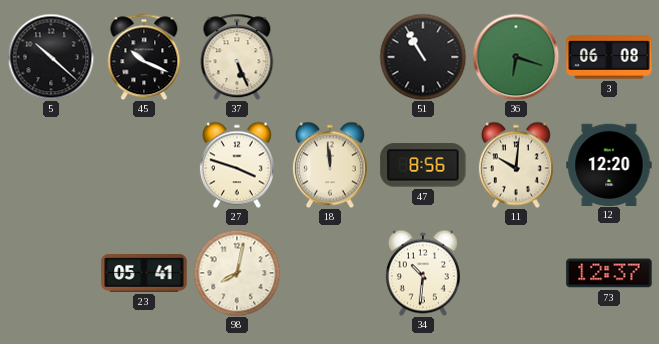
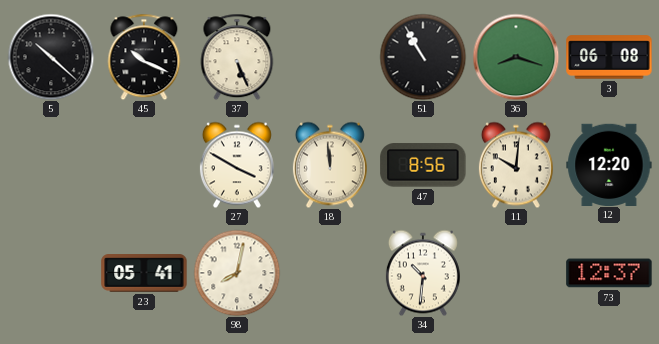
36: 6:18 -> 8:18
27: 3:48 -> 3:50
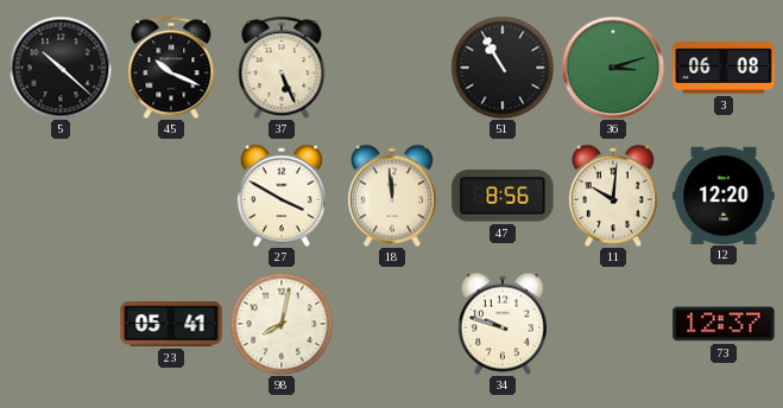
36: 8:18 -> 3:12
34: 10:31 -> 9:48
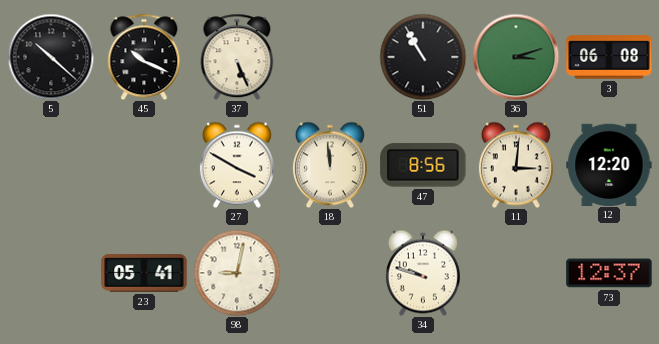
11: 10:01 -> 3:01
98: 8:02 -> 9:02
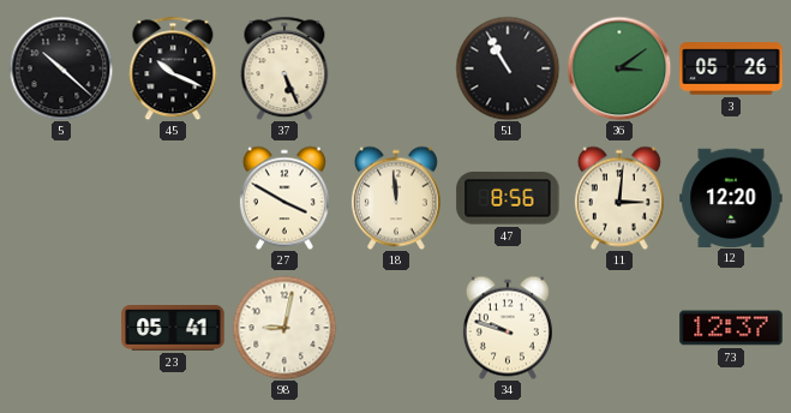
36: 3:12 -> 3:09
3: 06:08 -> 05:26
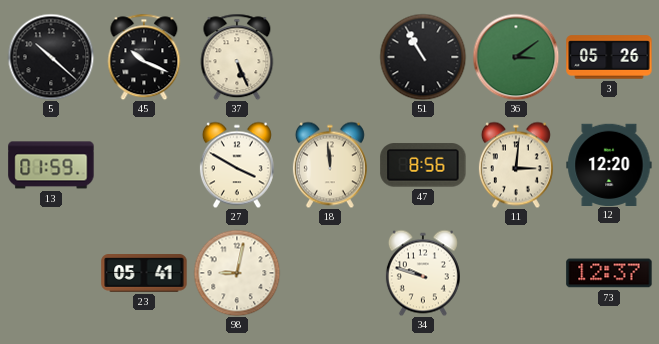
13: none -> 01:59
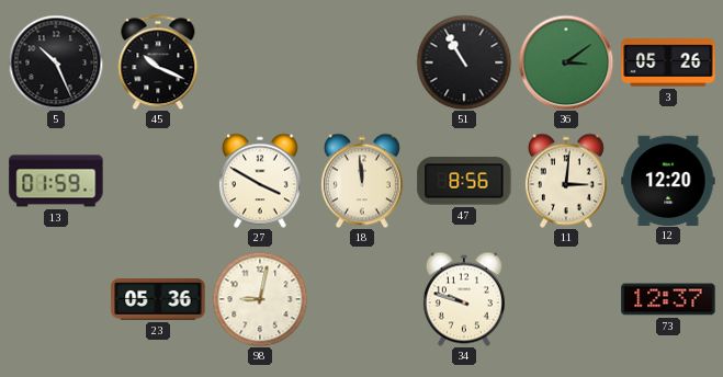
5: 10:22 -> 10:26
37: 5:26 -> none
23: 05:41 -> 05:36
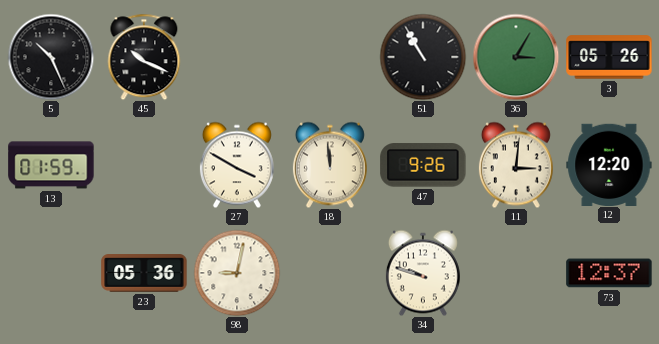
36: 3:09 -> 3:05
47: 8:56 -> 9:26
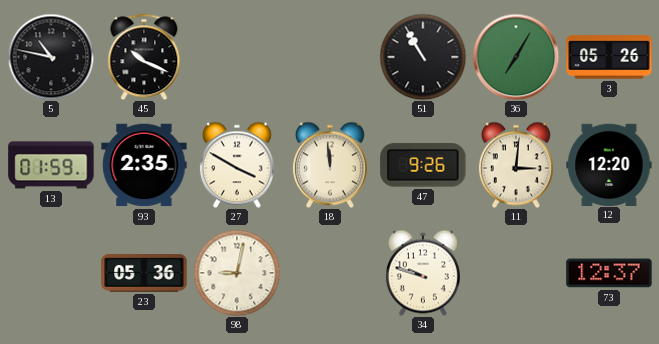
5: 10:26 -> 10:47
36: 3:05 -> 7:05
93: none -> 2:35
